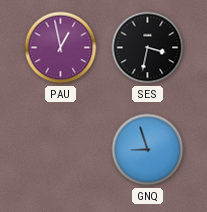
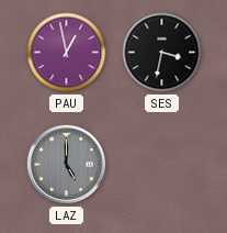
LAZ: none -> 5:00
GNQ: 8:57 -> none
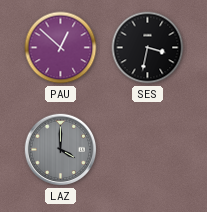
PAU: 12:58 -> 12:52
LAZ: 5:00 -> 4:00
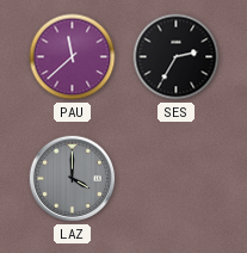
PAU: 12:52 -> 11:38
SES: 3:32 -> 2:35
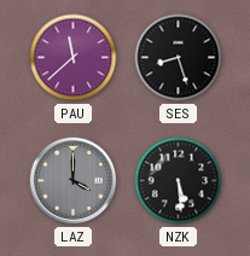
SES: 2:35 -> 8:27
NZK: none -> 5:29
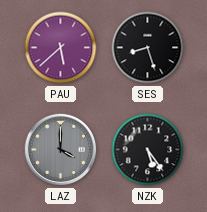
PAU: 11:38 -> 5:38
NZK: 5:29 -> 5:24
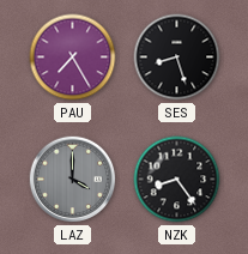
PAU: 5:38 -> 7:25
NZK: 5:24 -> 8:24
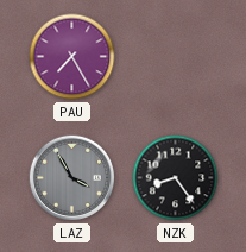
SES: 8:27 -> none
LAZ: 4:00 -> 3:55
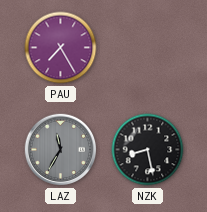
LAZ: 3:55 -> 11:35
NZK: 8:24 -> 8:28
